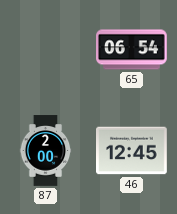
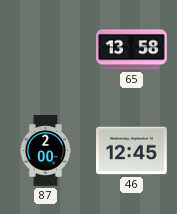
65: 06:54 -> 13:58
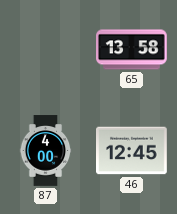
87: 2:00 -> 4:00
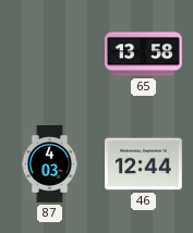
87: 4:00 -> 4:03
46: 12:45 -> 12:44
